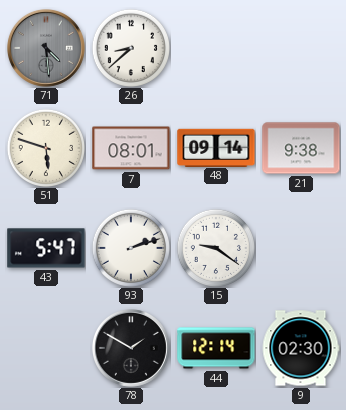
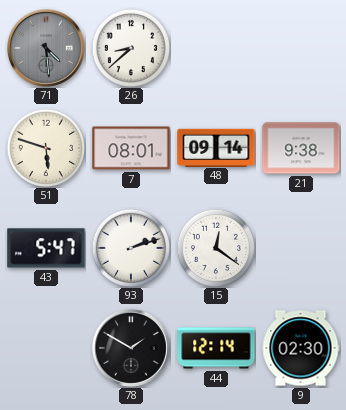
15: 9:21 -> 12:21
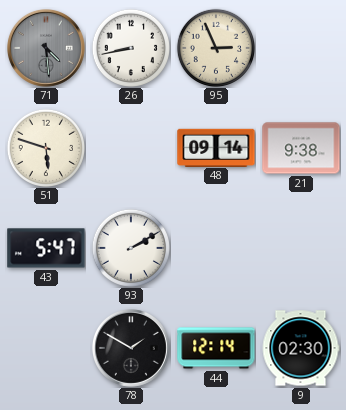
26: 8:38 -> 8:43
95: none -> 2:56
7: 08:01 -> none
93: 2:12 -> 2:10
15: 12:21 -> none
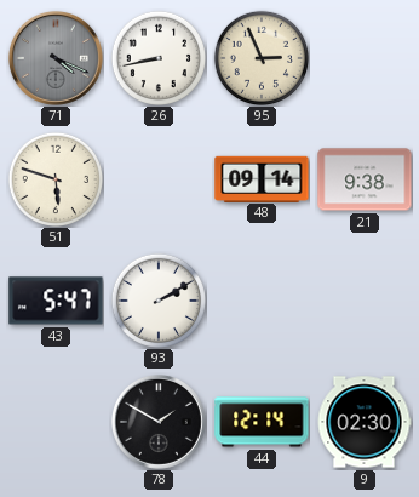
71: 4:29 -> 4:19
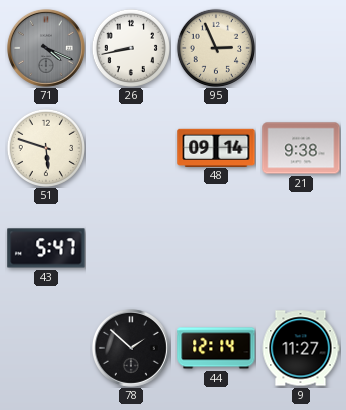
93: 2:10 -> none
78: 1:50 -> 1:52
9: 02:30 -> 11:27
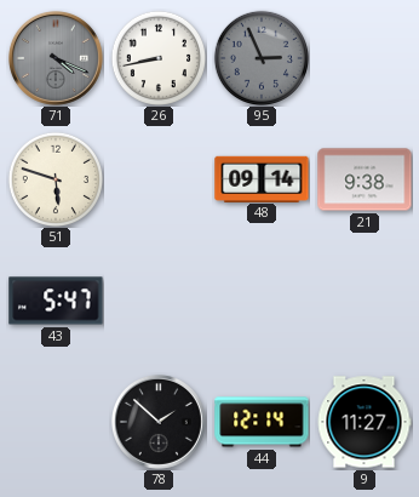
95 dial: cream -> grey
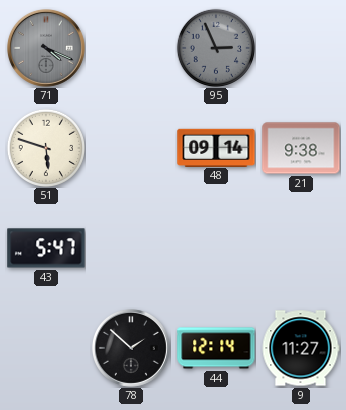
26: 8:43 -> none
